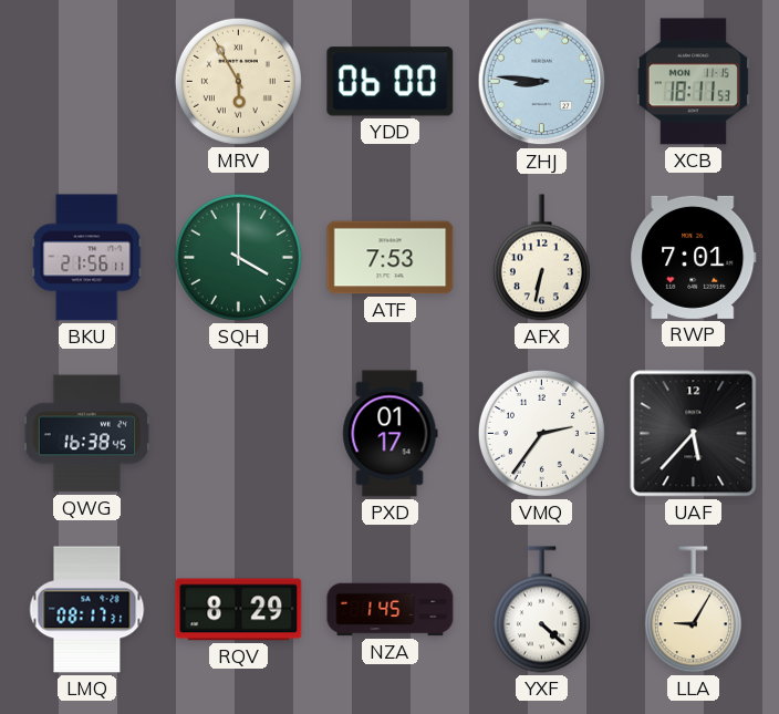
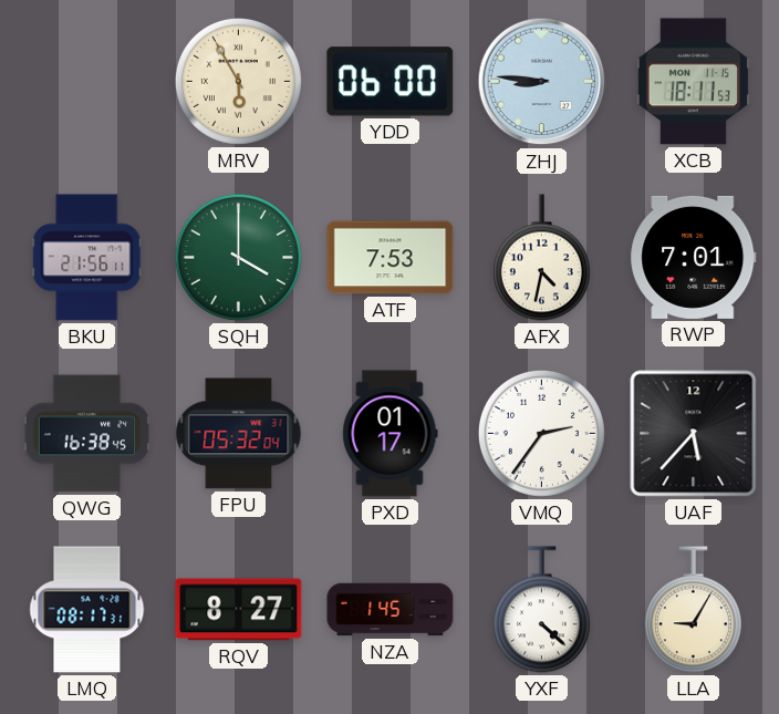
AFX: 6:32 -> 4:32
FPU: none -> 05:32
RQV: 8:29 -> 8:27
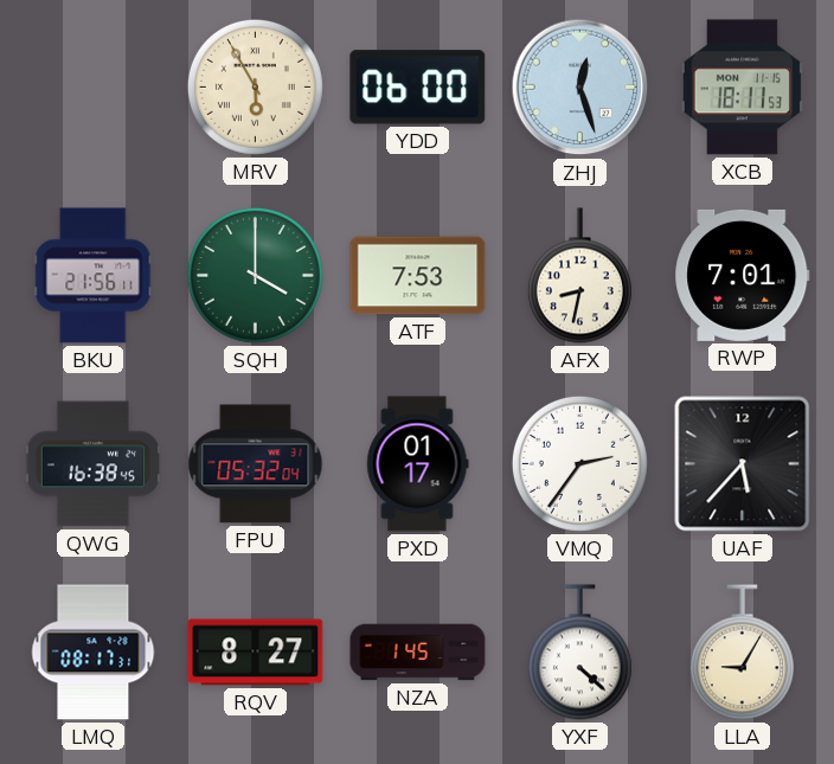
ZHJ: 8:46 -> 12:27
AFX: 4:32 -> 8:32
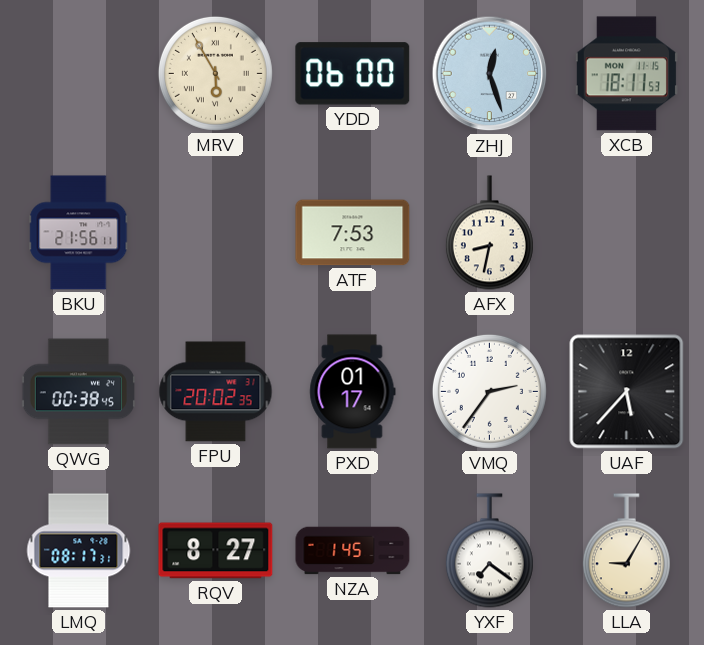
SQH: 4:00 -> none
RWP: 7:01 -> none
QWG: 16:38 -> 00:38
FPU: 05:32 -> 20:02
YXF: 4:22 -> 7:21
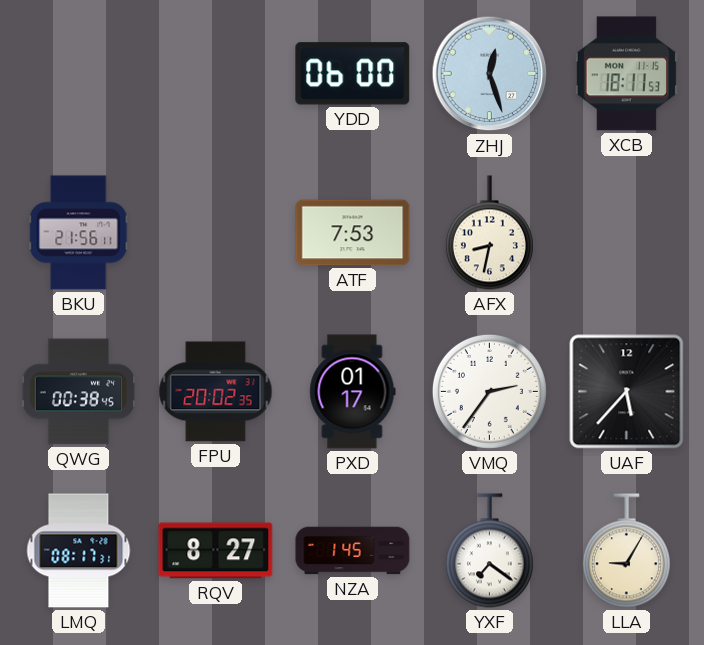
MRV: 5:55 -> none
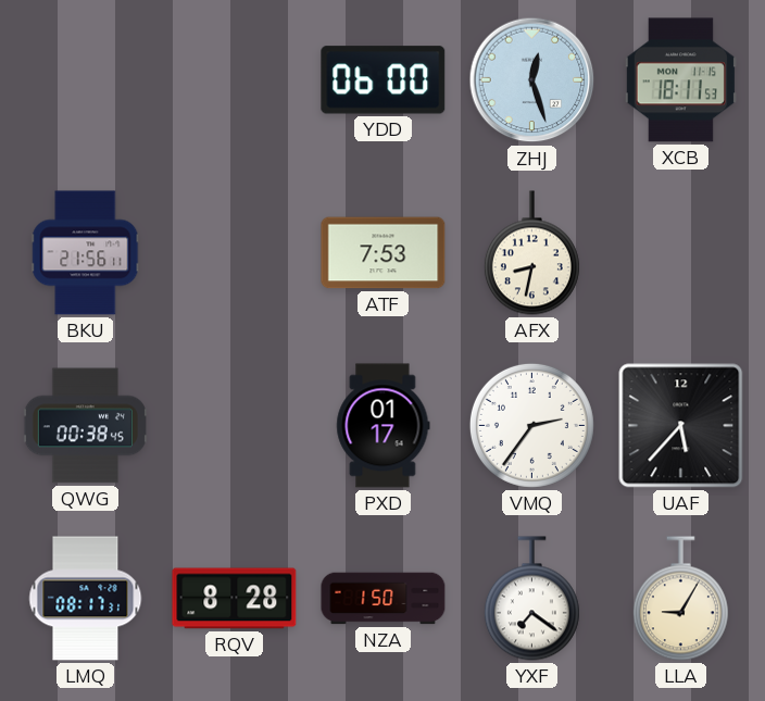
FPU: 20:02 -> none
RQV: 8:27 -> 8:28
NZA: 1:45 -> 1:50
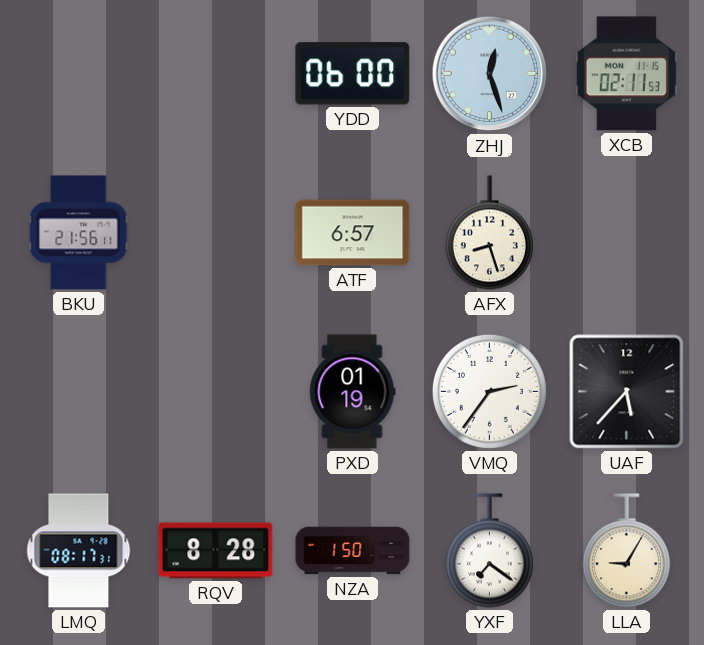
XCB: 18:11 -> 02:11
ATF: 7:53 -> 6:57
AFX: 8:32 -> 8:27
QWG: 00:38 -> none
PXD: 01:17 -> 01:19
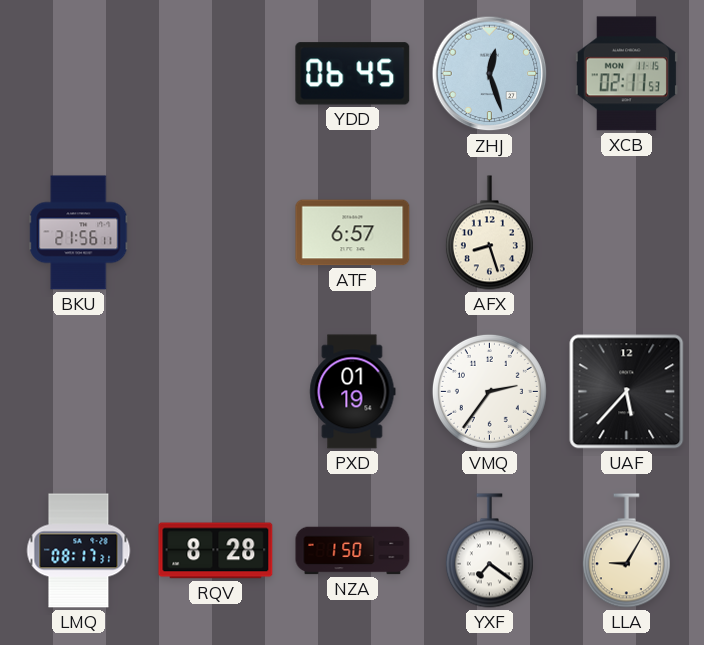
YDD: 06:00 -> 06:45
